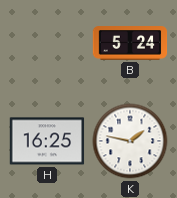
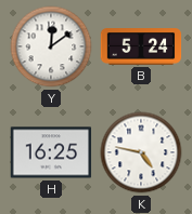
Y: none -> 12:09
K: 1:47 -> 4:47
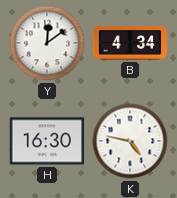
B: 5:24 -> 4:34
H: 16:25 -> 16:30
